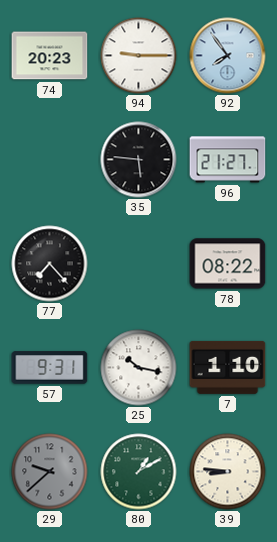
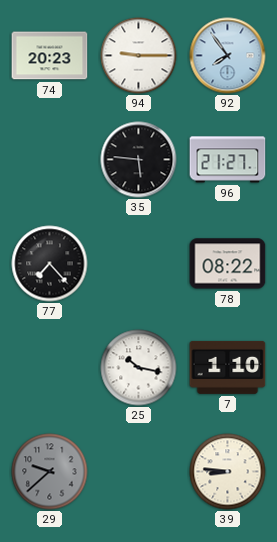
57: 9:31 -> none
80: 1:10 -> none
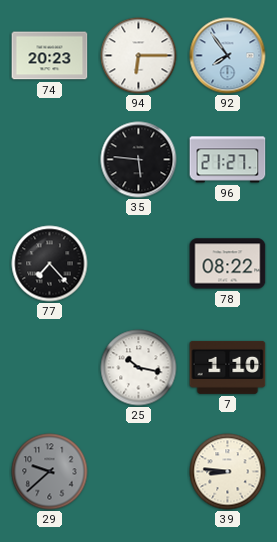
94: 9:15 -> 6:15
